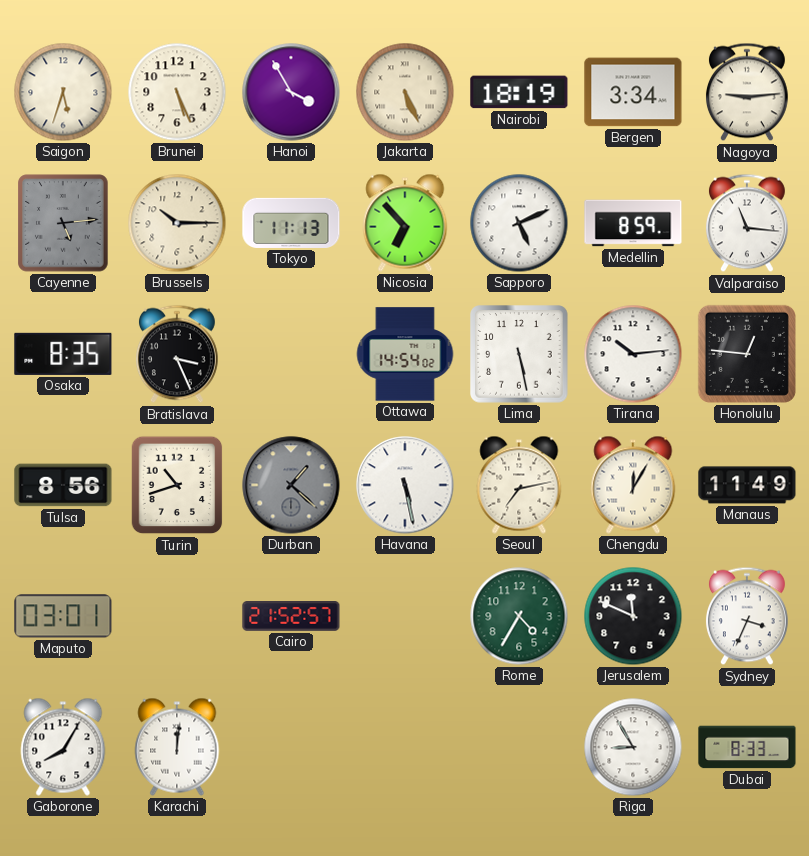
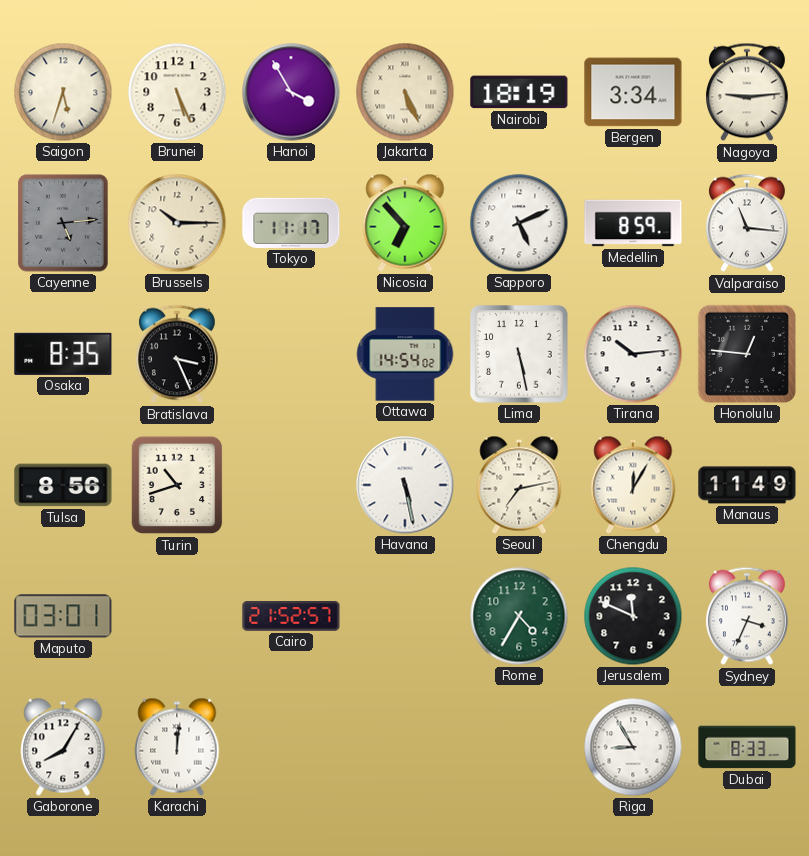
Tokyo: 11:13 -> 11:17
Durban: 1:22 -> none
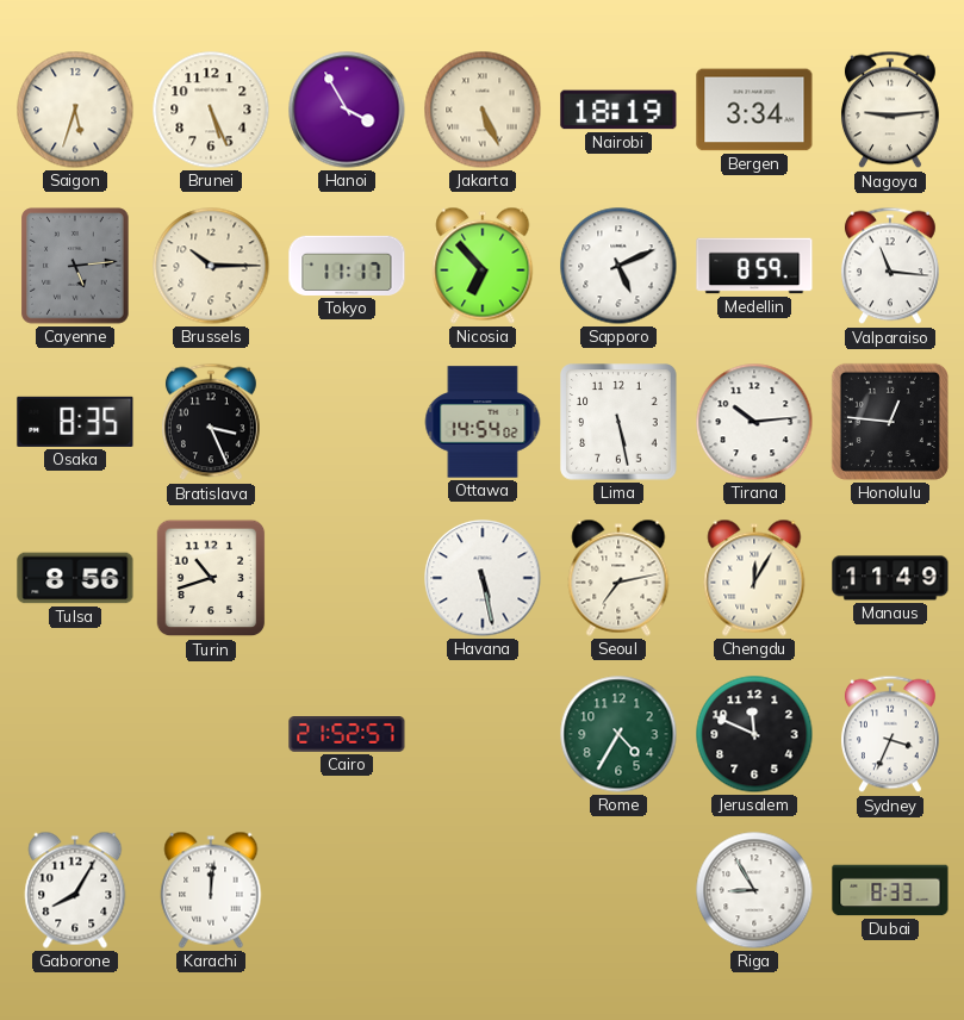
Maputo: 03:01 -> none
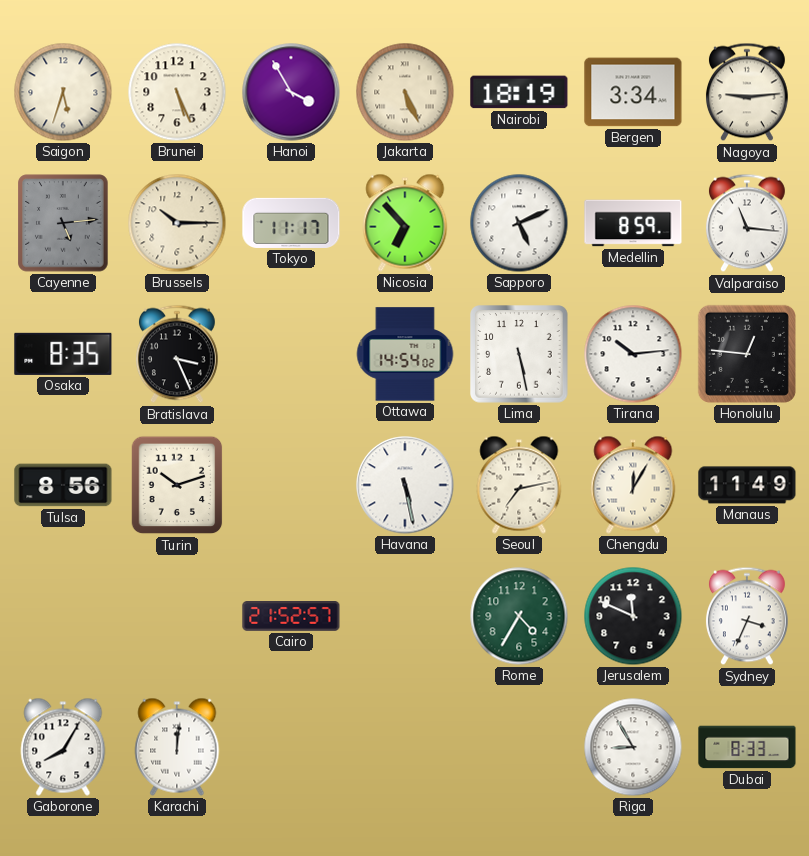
Turin: 10:42 -> 10:12
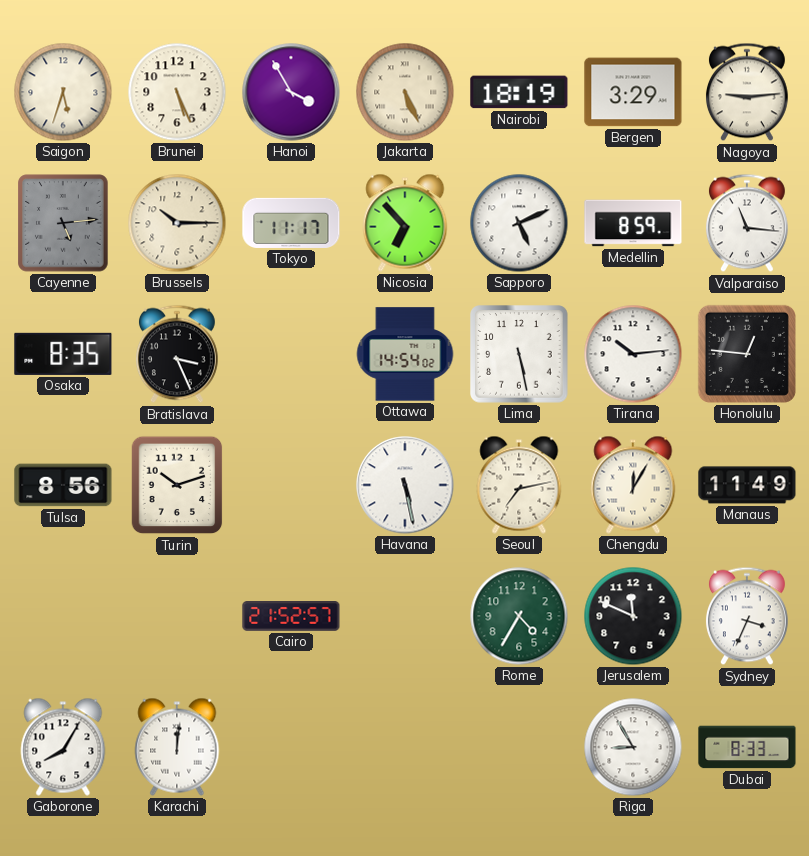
Bergen: 3:34 -> 3:29
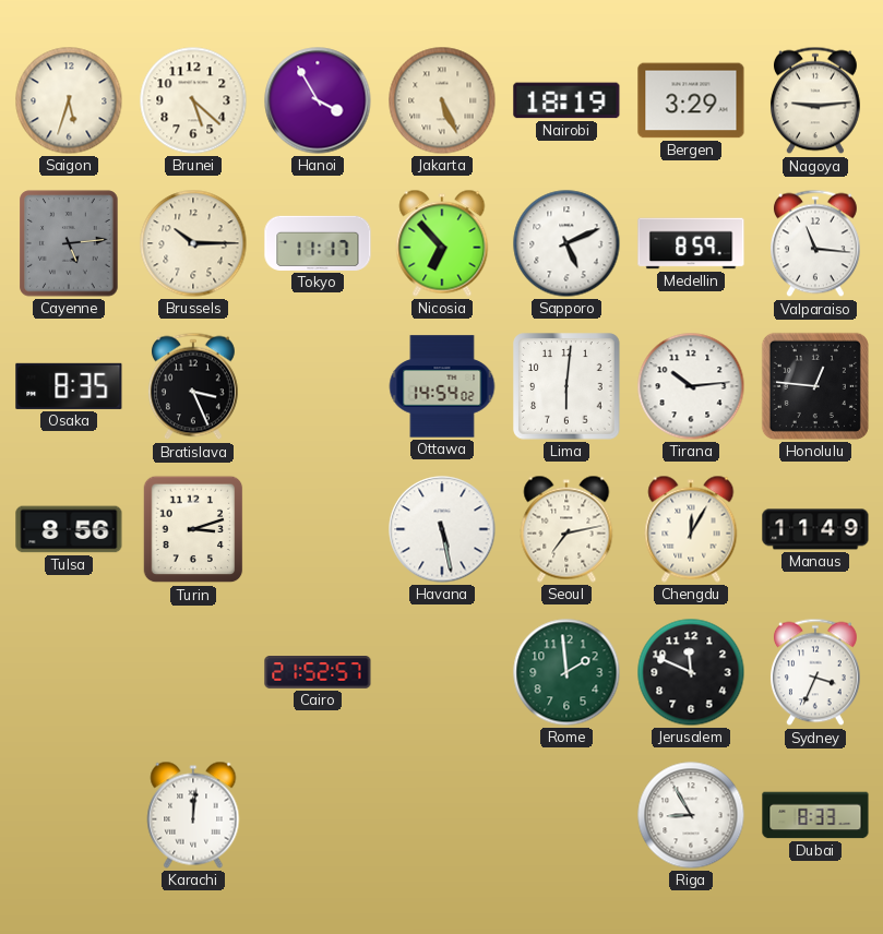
Brunei: 5:26 -> 5:22
Lima: 5:28 -> 6:01
Turin: 10:12 -> 3:12
Rome: 4:35 -> 1:59
Gaborone: 8:05 -> none
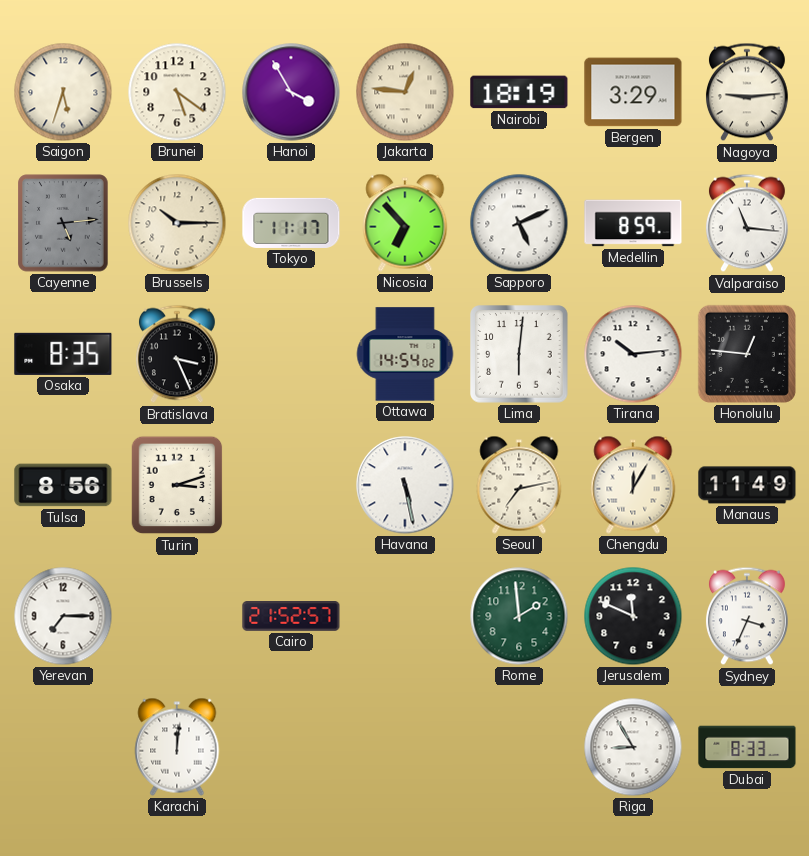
Brunei: 5:22 -> 5:21
Jakarta: 5:26 -> 12:46
Yerevan: none -> 7:15
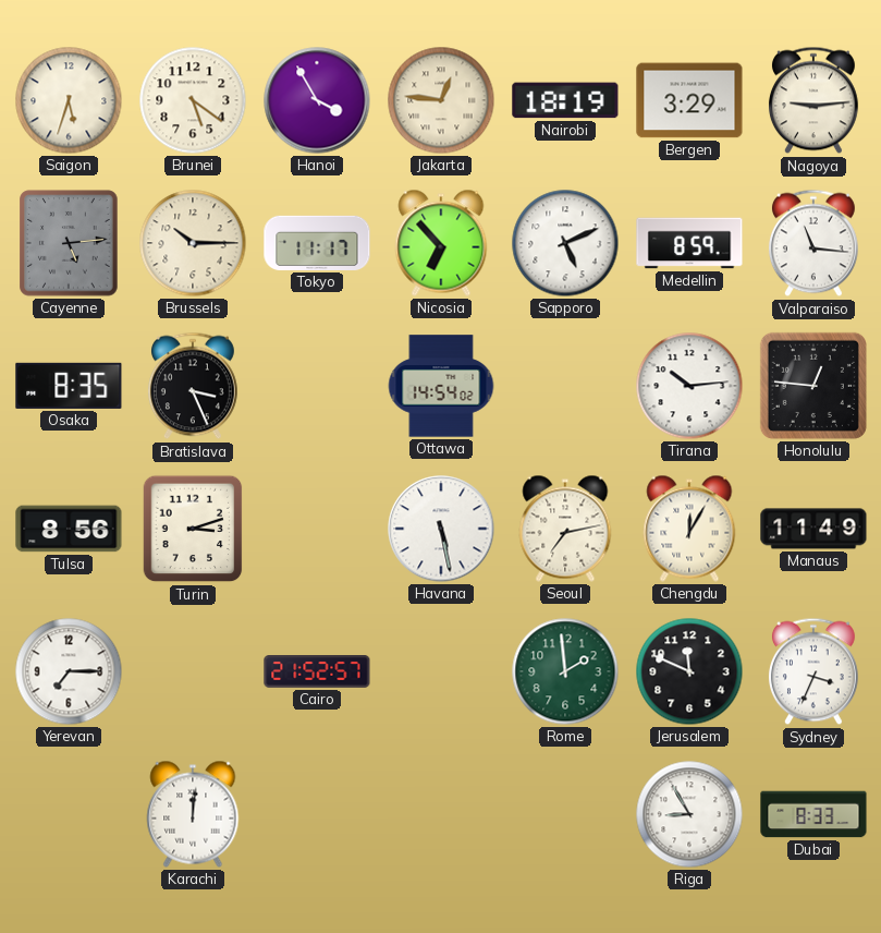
Lima: 6:01 -> none
